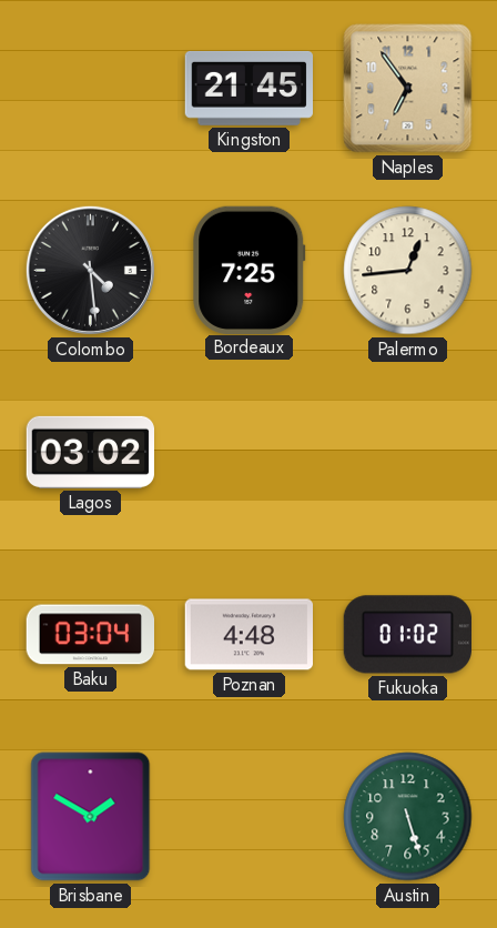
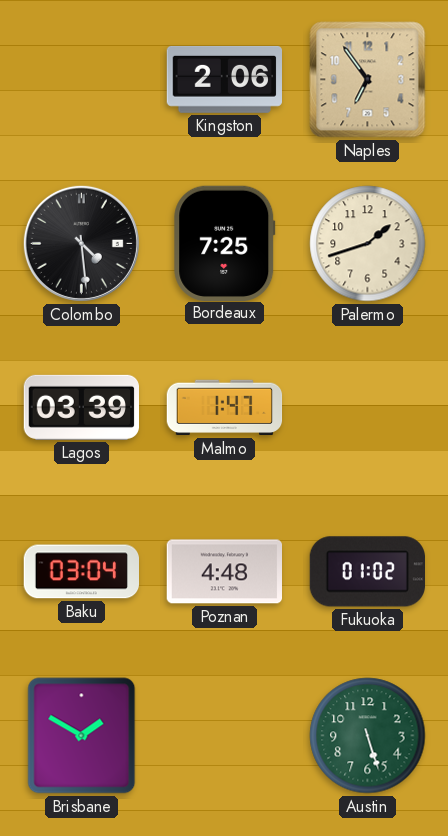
Kingston: 21:45 -> 2:06
Palermo: 12:44 -> 1:42
Lagos: 03:02 -> 03:39
Malmo: none -> 1:47
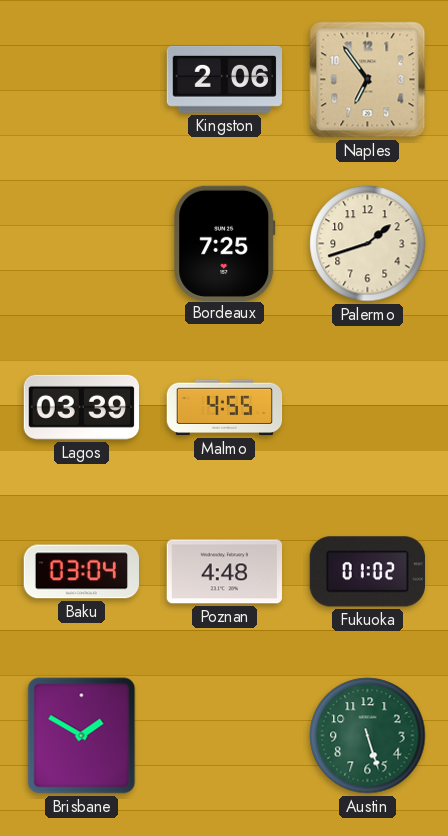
Colombo: 4:29 -> none
Malmo: 1:47 -> 4:55
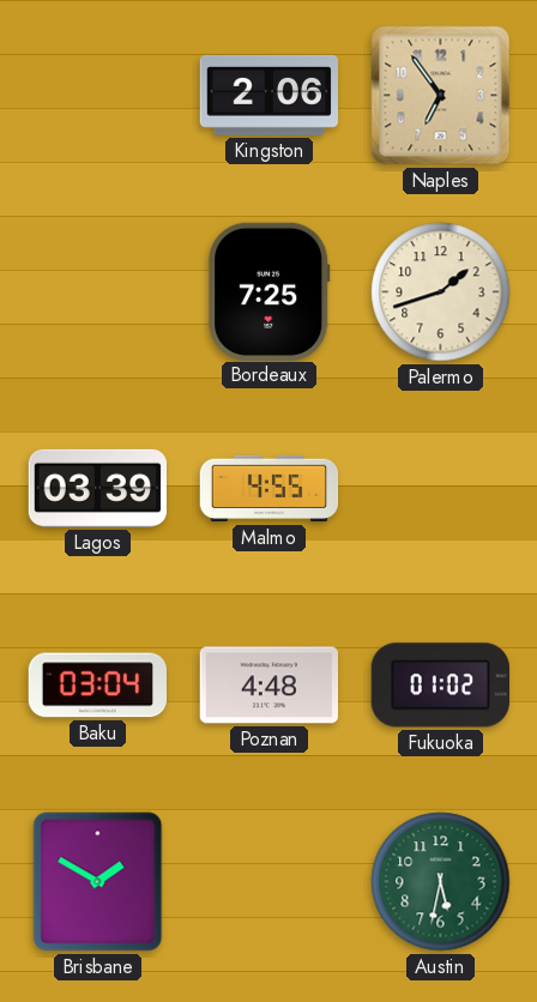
Austin: 5:27 -> 5:32
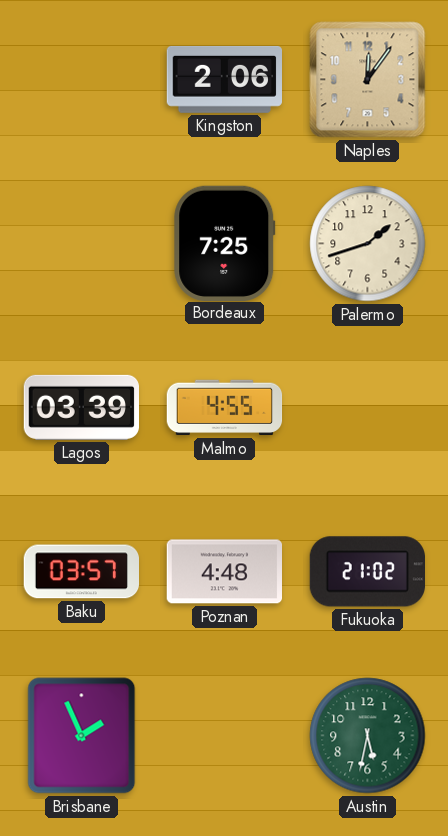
Naples: 6:54 -> 12:06
Baku: 03:04 -> 03:57
Fukuoka: 01:02 -> 21:02
Brisbane: 1:50 -> 1:56
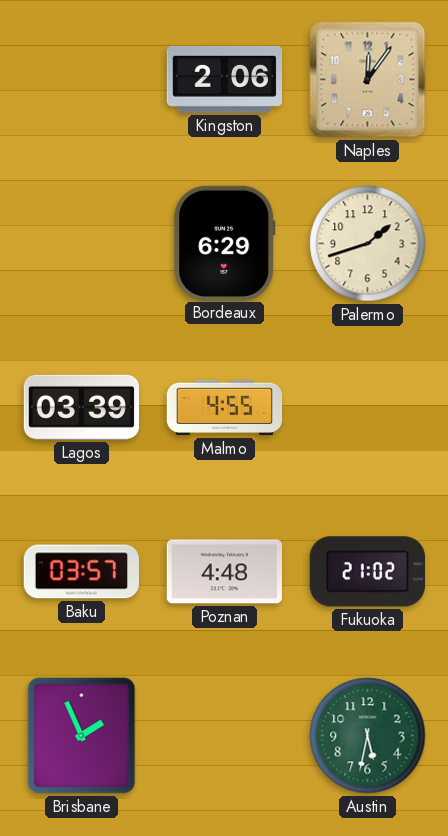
Bordeaux: 7:25 -> 6:29
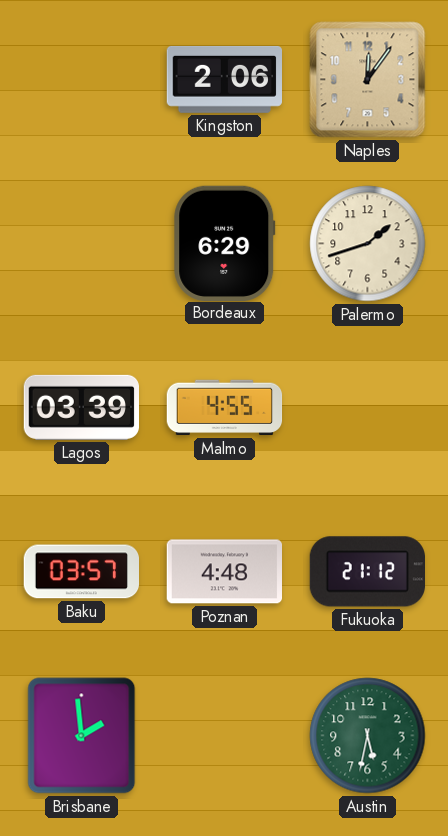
Fukuoka: 21:02 -> 21:12
Brisbane: 1:56 -> 1:59
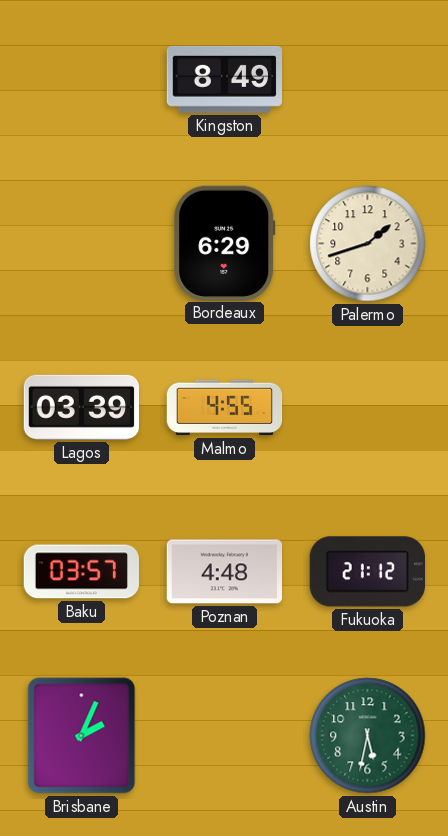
Kingston: 2:06 -> 8:49
Naples: 12:06 -> none
Brisbane: 1:59 -> 2:04
